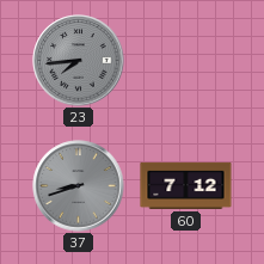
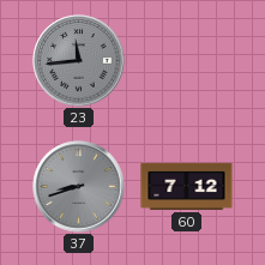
23: 7:44 -> 11:44
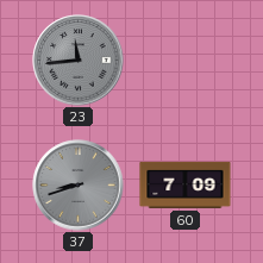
60: 7:12 -> 7:09
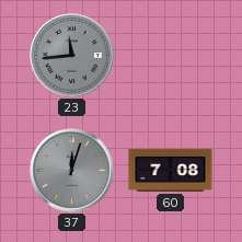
37: 8:42 -> 12:03
60: 7:09 -> 7:08
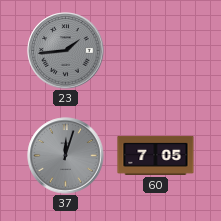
23: 11:44 -> 1:44
60: 7:08 -> 7:05
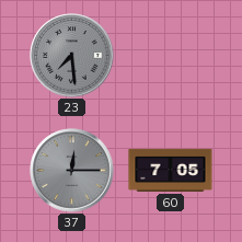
23: 1:44 -> 7:29
37: 12:03 -> 12:15
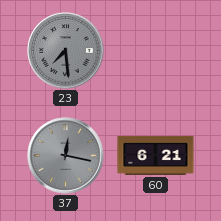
37: 12:15 -> 12:17
60: 7:05 -> 6:21
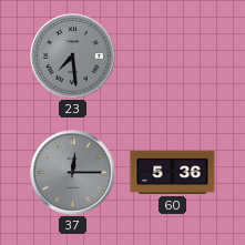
37: 12:17 -> 12:15
60: 6:21 -> 5:36
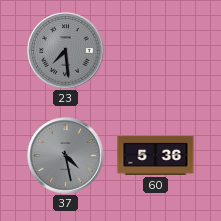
37: 12:15 -> 4:28
